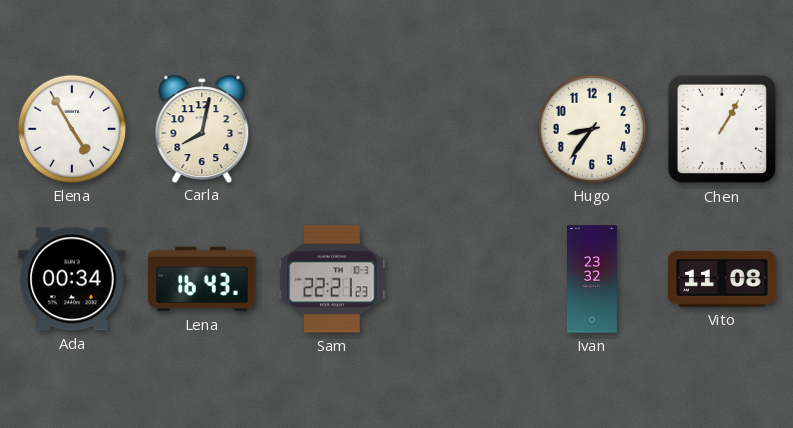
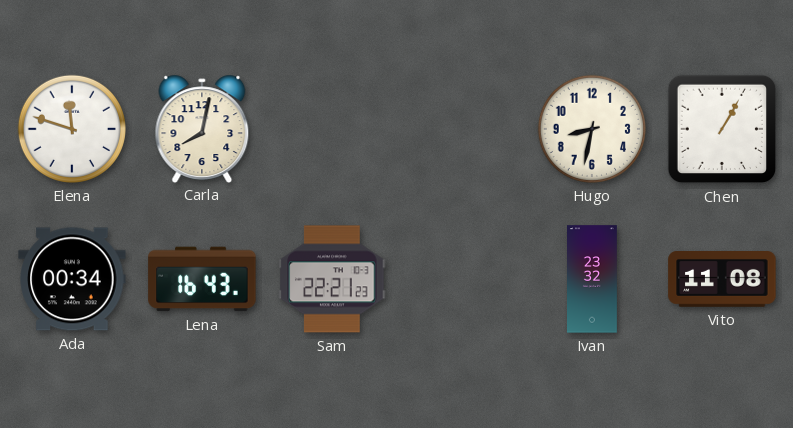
Elena: 4:55 -> 11:48
Hugo: 8:36 -> 8:32
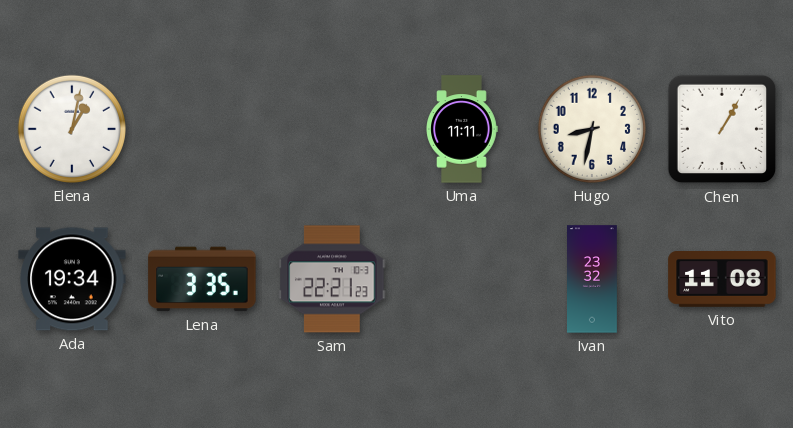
Elena: 11:48 -> 1:02
Carla: 8:02 -> none
Uma: none -> 11:11
Ada: 00:34 -> 19:34
Lena: 16:43 -> 3:35
